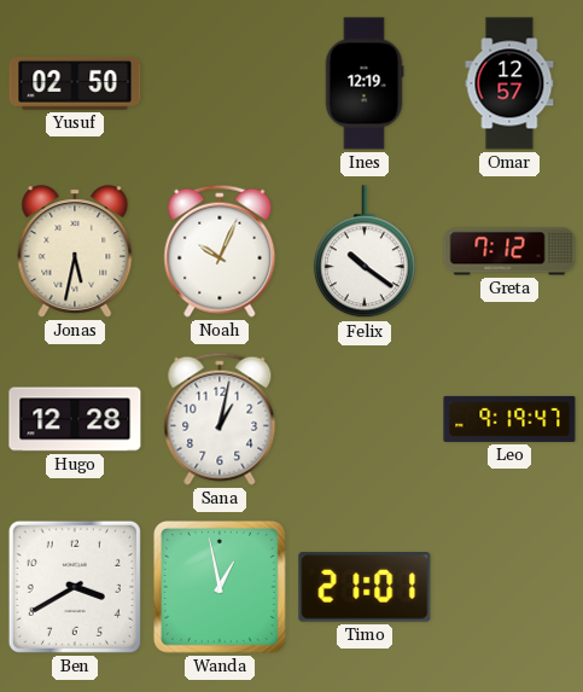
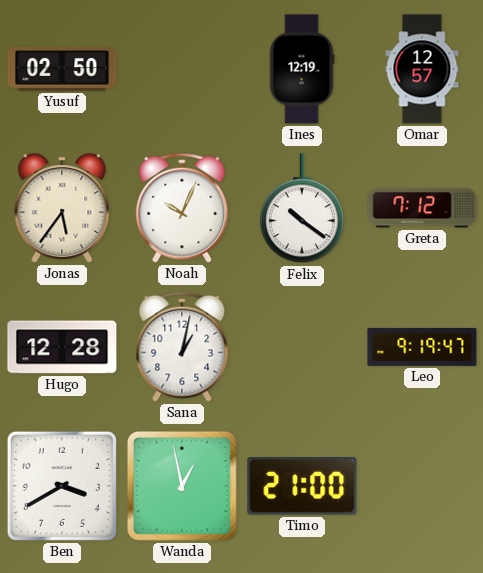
Jonas: 5:32 -> 5:36
Timo: 21:01 -> 21:00
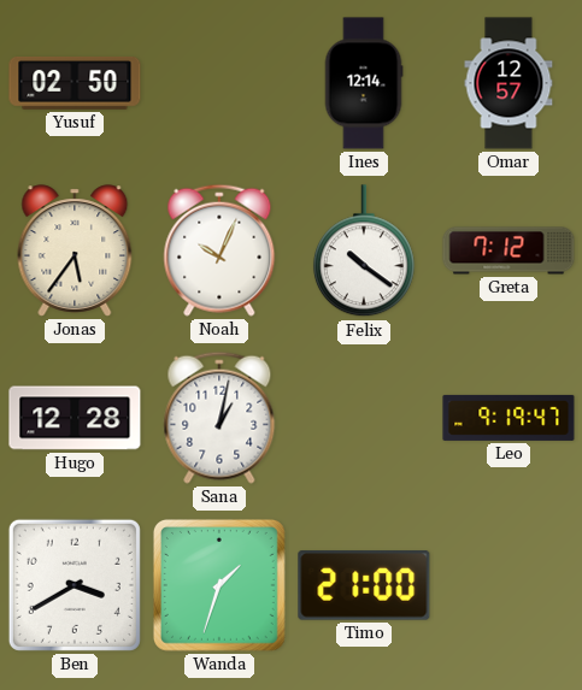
Ines: 12:19 -> 12:14
Wanda: 12:58 -> 1:33
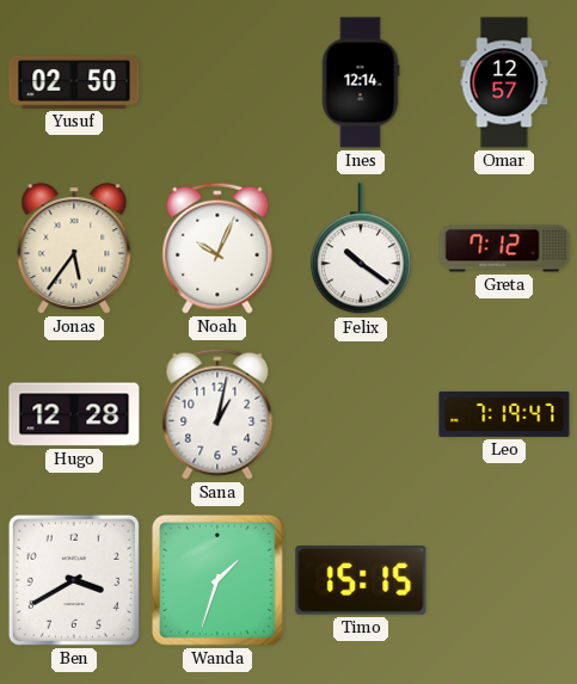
Leo: 9:19 -> 7:19
Timo: 21:00 -> 15:15
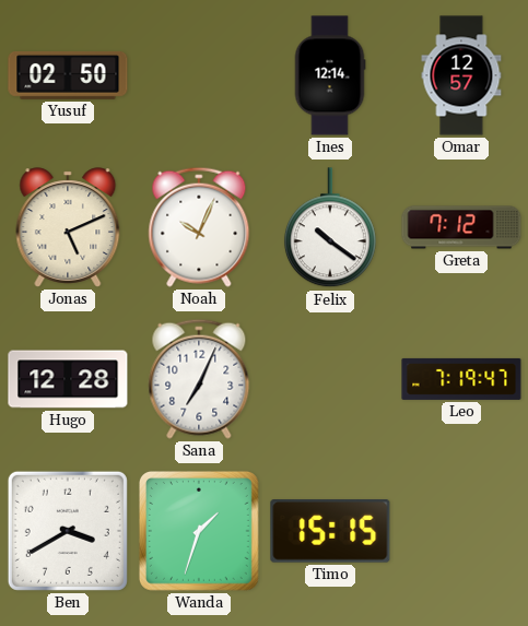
Jonas: 5:36 -> 5:11
Sana: 1:02 -> 7:04
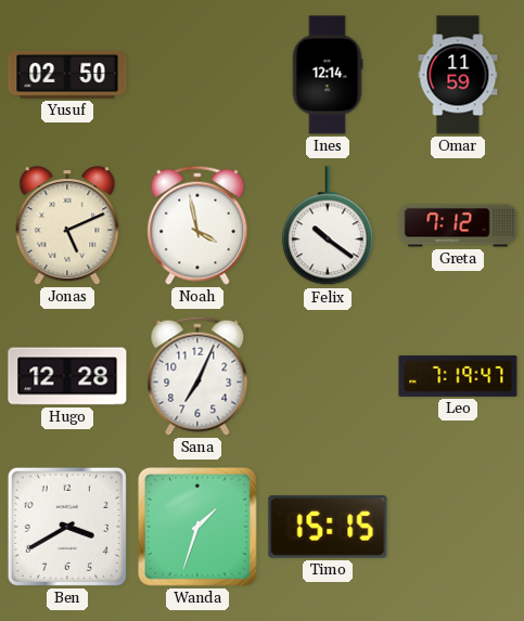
Omar: 12:57 -> 11:59
Noah: 10:04 -> 3:58
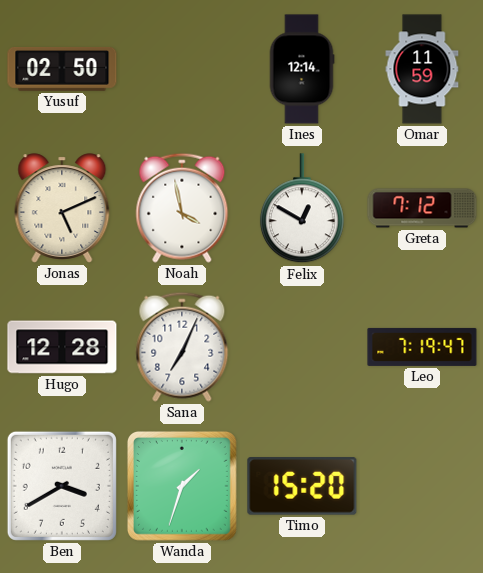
Felix: 10:21 -> 12:50
Timo: 15:15 -> 15:20
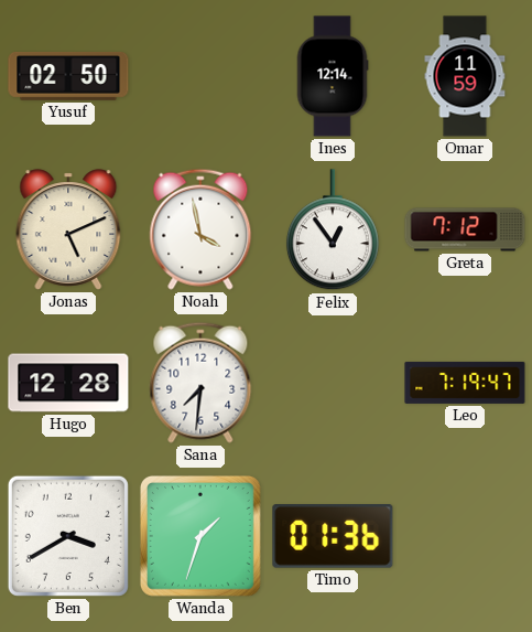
Felix: 12:50 -> 12:54
Sana: 7:04 -> 7:31
Timo: 15:20 -> 01:36
